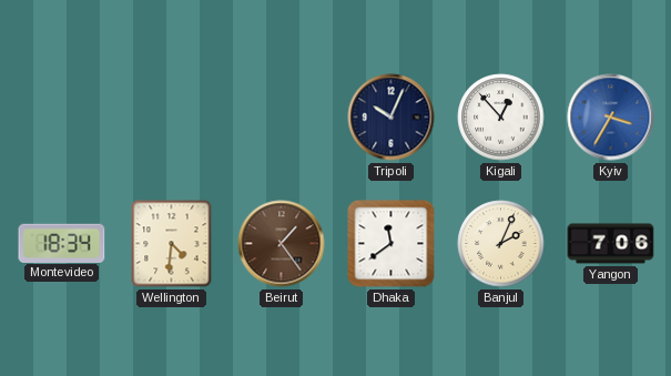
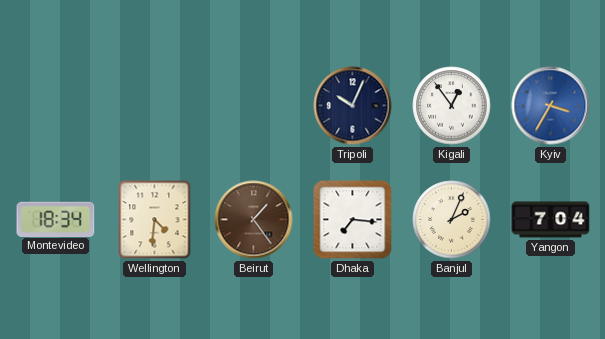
Kigali: 12:53 -> 12:54
Dhaka: 11:39 -> 7:16
Yangon: 7:06 -> 7:04
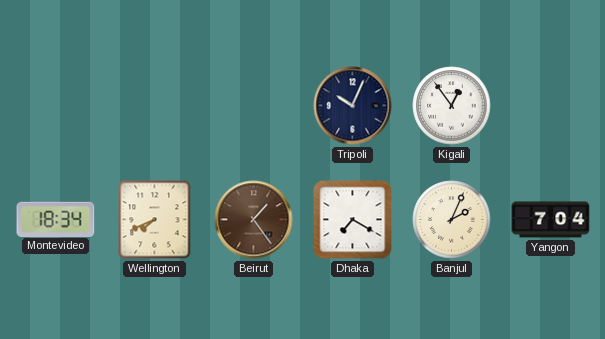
Kyiv: 3:35 -> none
Wellington: 4:31 -> 7:41
Dhaka: 7:16 -> 7:20
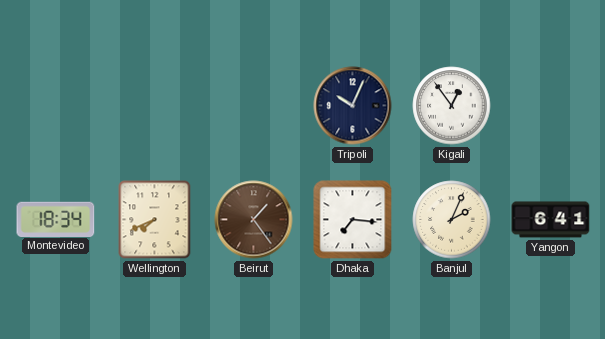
Dhaka: 7:20 -> 7:16
Yangon: 7:04 -> 6:41
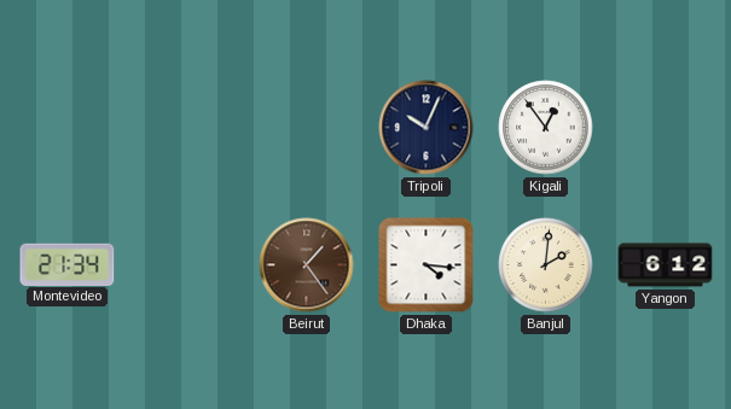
Montevideo: 18:34 -> 21:34
Wellington: 7:41 -> none
Dhaka: 7:16 -> 4:16
Banjul: 2:04 -> 2:01
Yangon: 6:41 -> 6:12
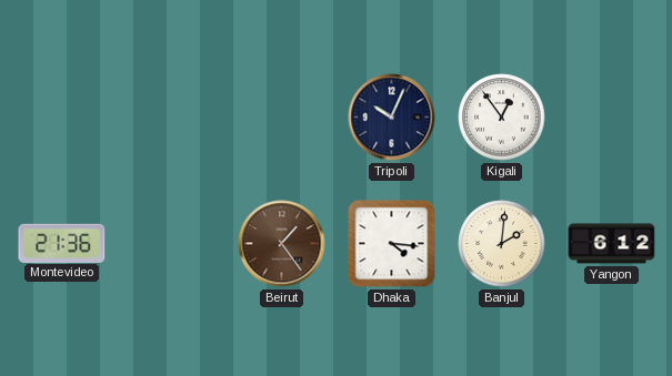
Montevideo: 21:34 -> 21:36
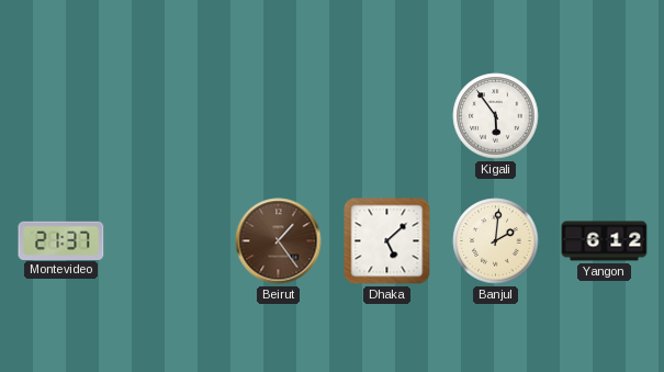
Tripoli: 10:04 -> none
Kigali: 12:54 -> 5:54
Montevideo: 21:36 -> 21:37
Dhaka: 4:16 -> 5:08
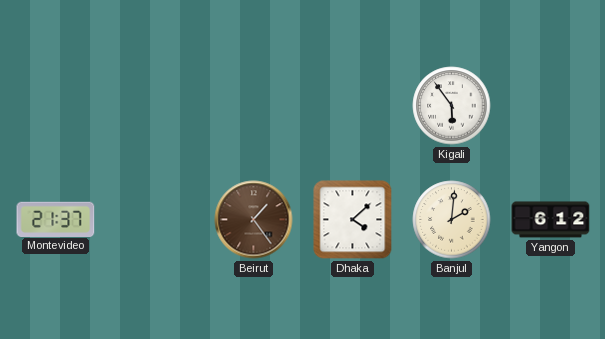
Dhaka: 5:08 -> 4:08
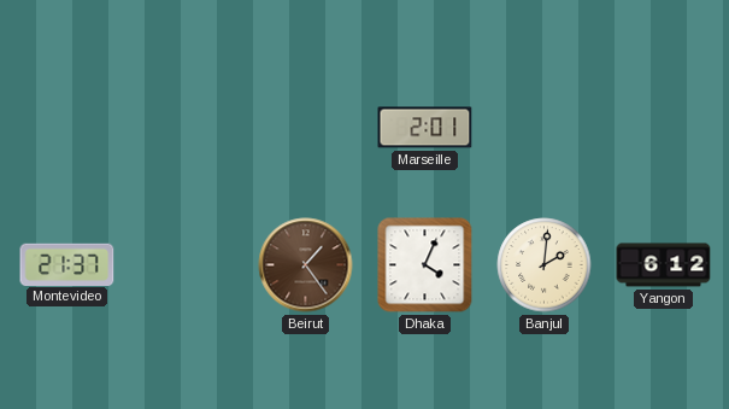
Marseille: none -> 2:01
Kigali: 5:54 -> none
Dhaka: 4:08 -> 4:04
